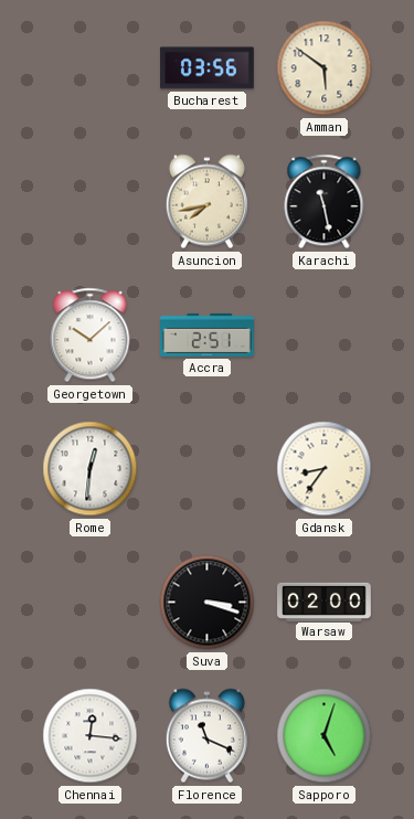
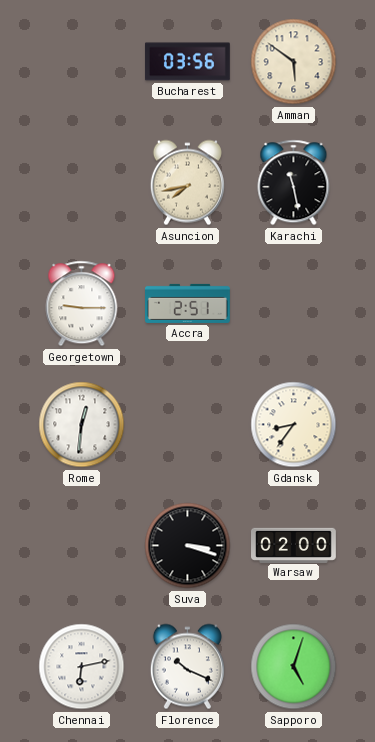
Georgetown: 10:08 -> 9:15
Chennai: 12:16 -> 6:13
Florence: 11:19 -> 10:19
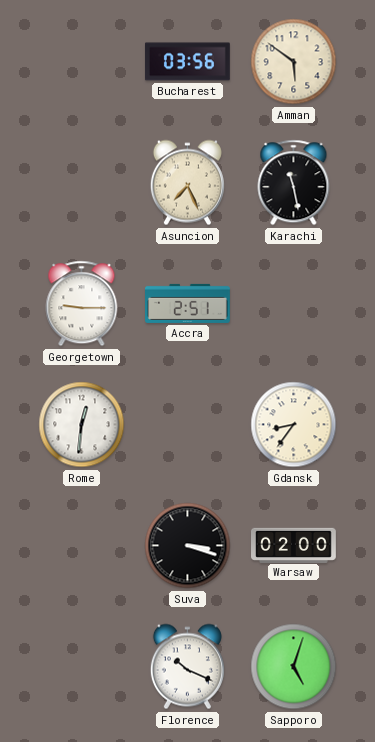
Asuncion: 7:43 -> 7:26
Chennai: 6:13 -> none
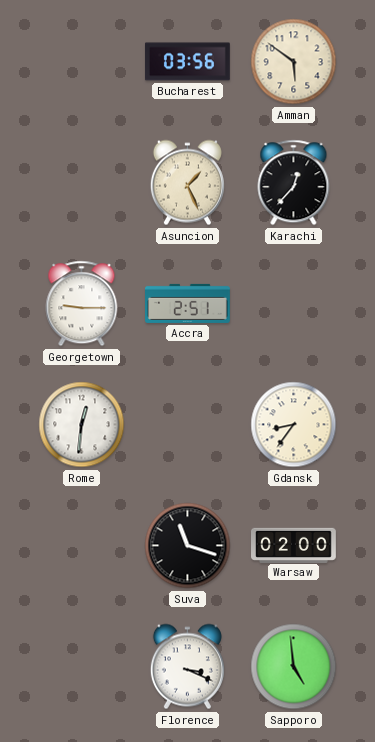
Asuncion: 7:26 -> 1:26
Karachi: 11:28 -> 12:37
Suva: 3:18 -> 11:18
Florence: 10:19 -> 3:19
Sapporo: 5:03 -> 4:59
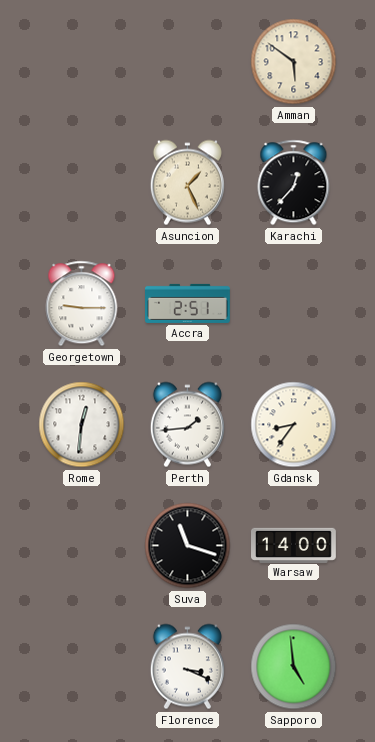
Bucharest: 03:56 -> none
Perth: none -> 1:44
Warsaw: 02:00 -> 14:00
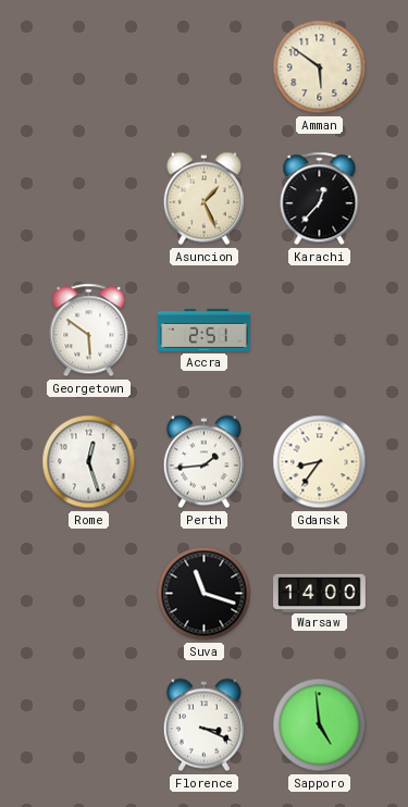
Georgetown: 9:15 -> 5:51
Rome: 12:31 -> 12:27
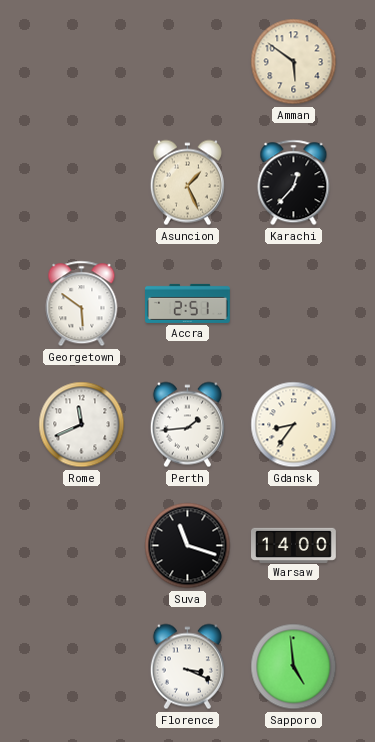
Rome: 12:27 -> 11:41
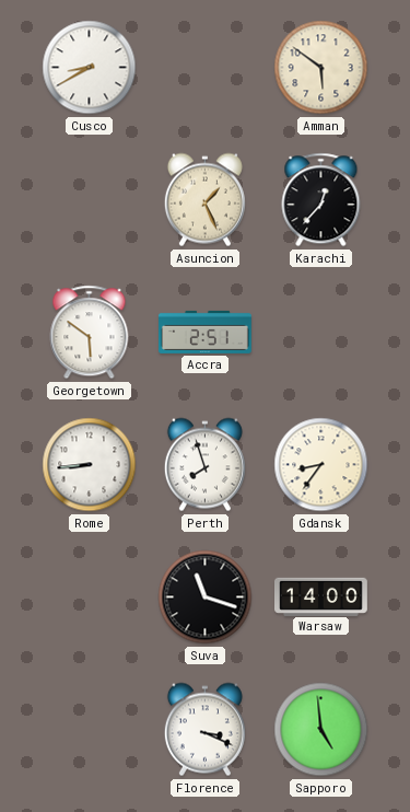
Cusco: none -> 8:40
Rome: 11:41 -> 8:44
Perth: 1:44 -> 7:57
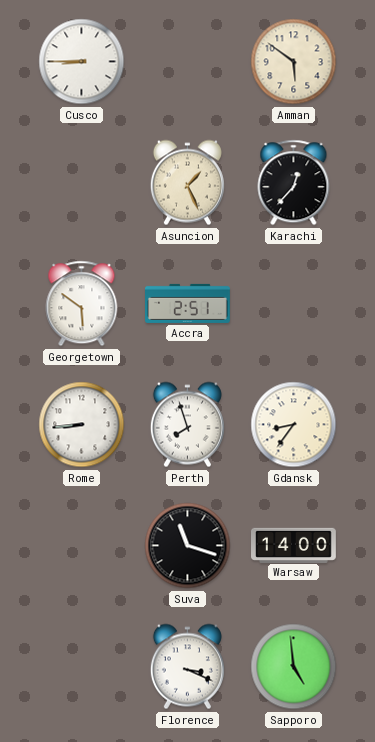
Cusco: 8:40 -> 8:45
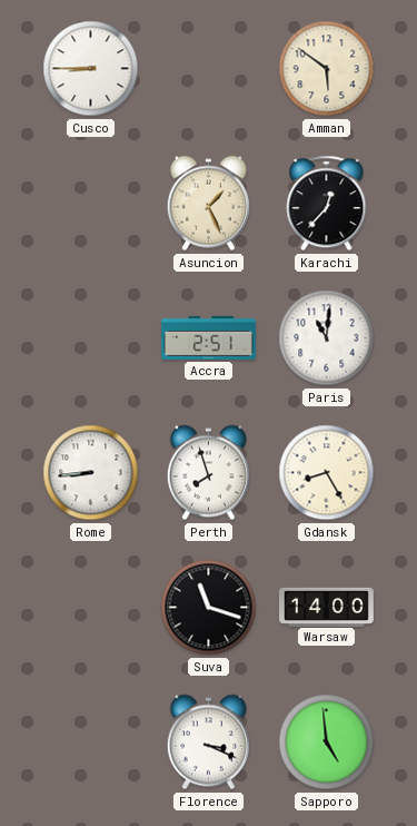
Georgetown: 5:51 -> none
Paris: none -> 11:01
Gdansk: 8:36 -> 8:25
